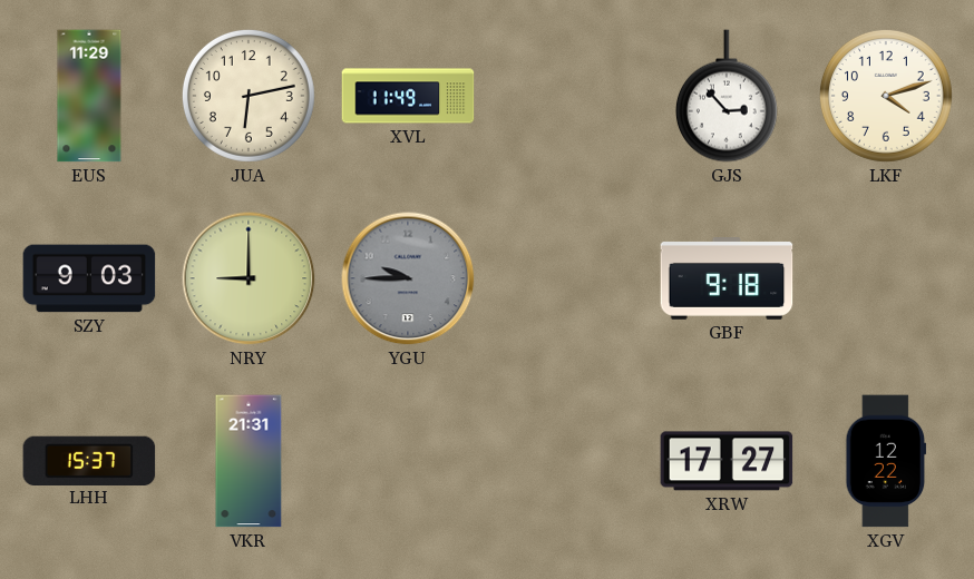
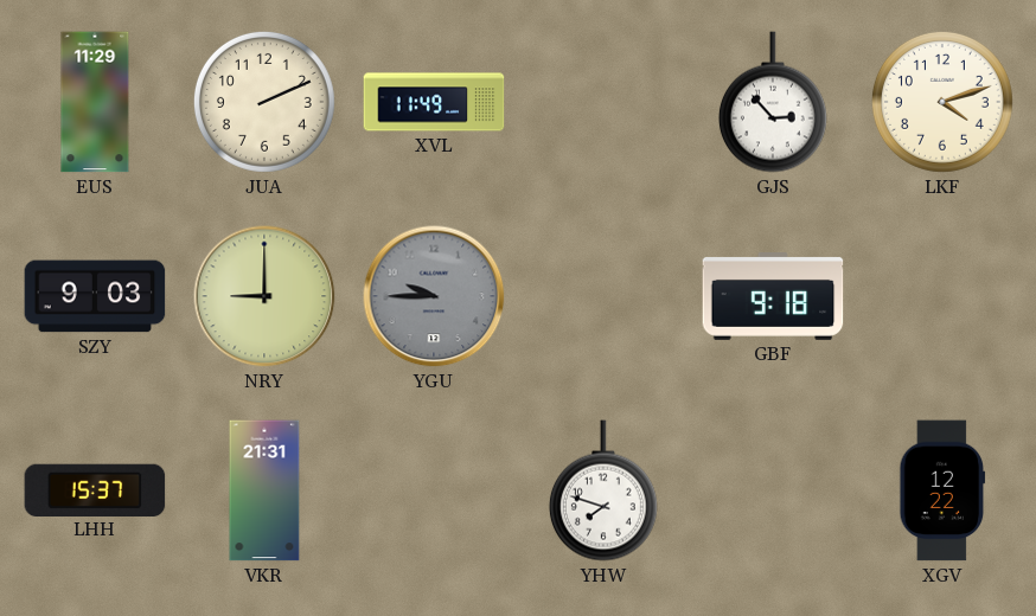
JUA: 6:13 -> 2:11
YHW: none -> 7:48
XRW: 17:27 -> none
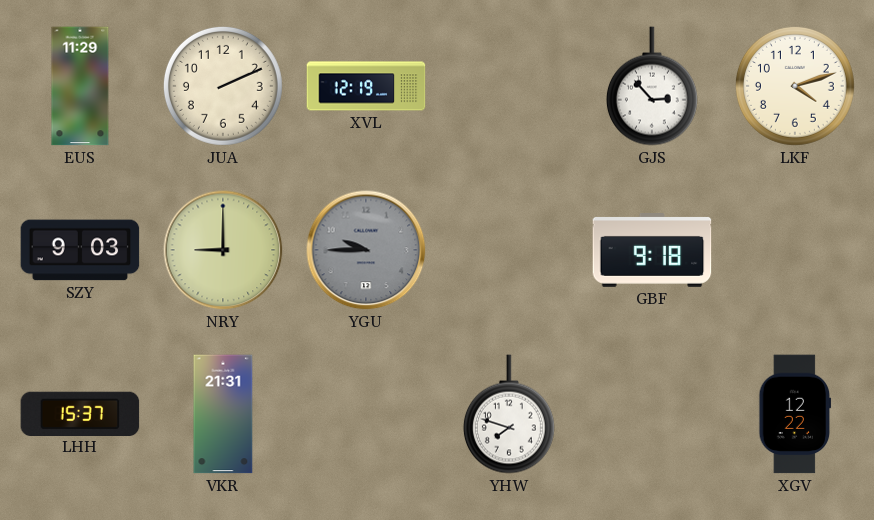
XVL: 11:49 -> 12:19
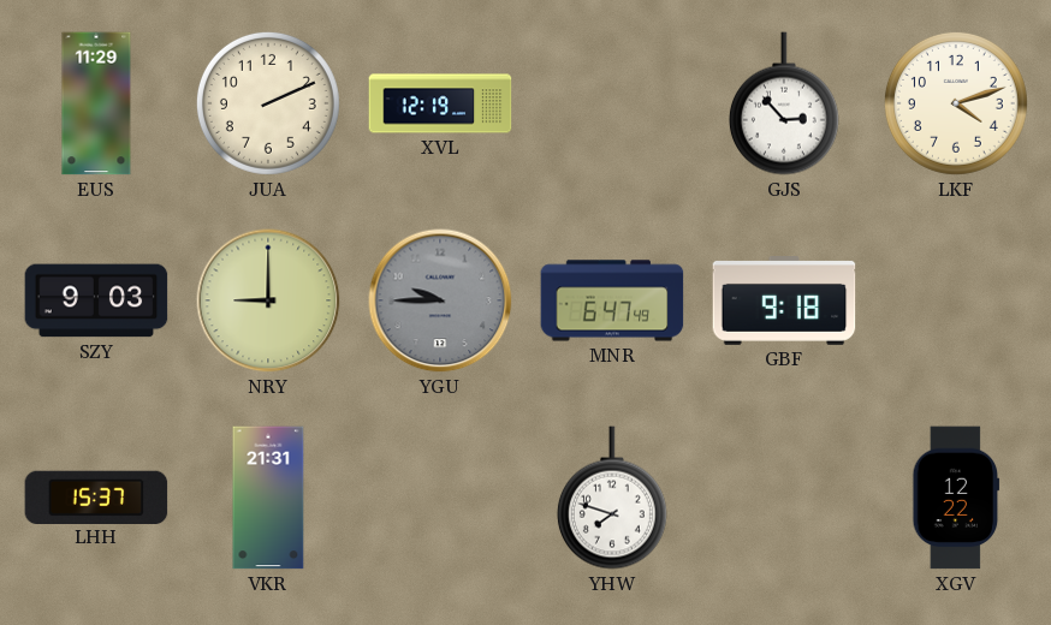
MNR: none -> 6:47
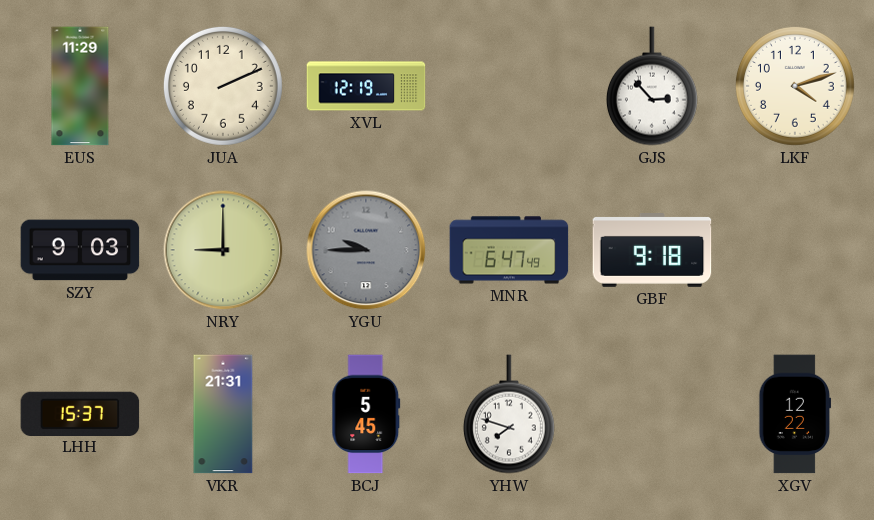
BCJ: none -> 5:45
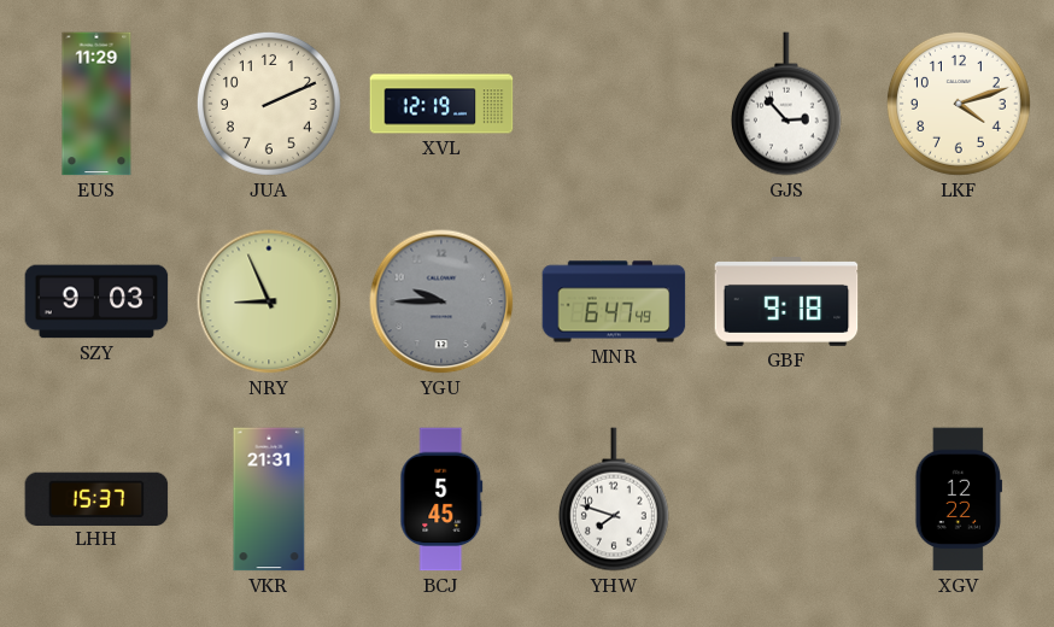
NRY: 9:00 -> 8:56
